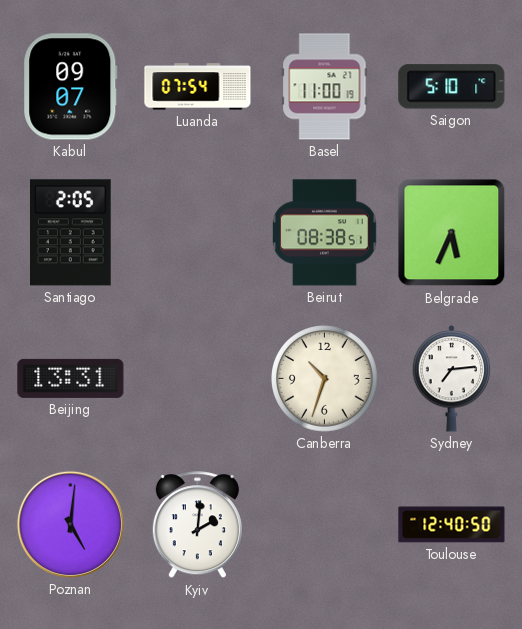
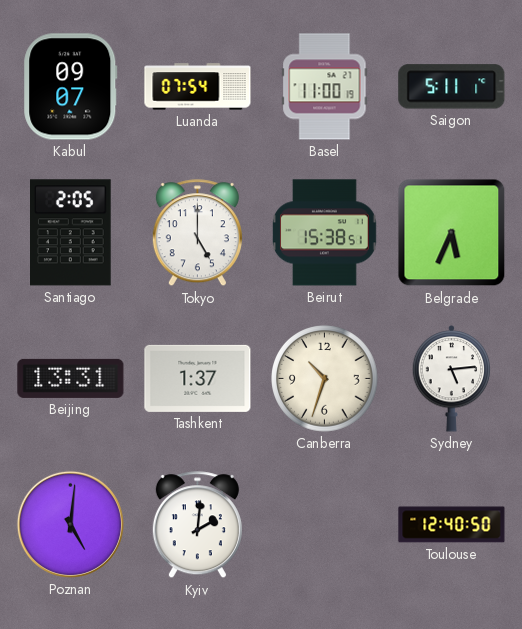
Saigon: 5:10 -> 5:11
Tokyo: none -> 5:00
Beirut: 08:38 -> 15:38
Tashkent: none -> 1:37
Sydney: 7:14 -> 5:14
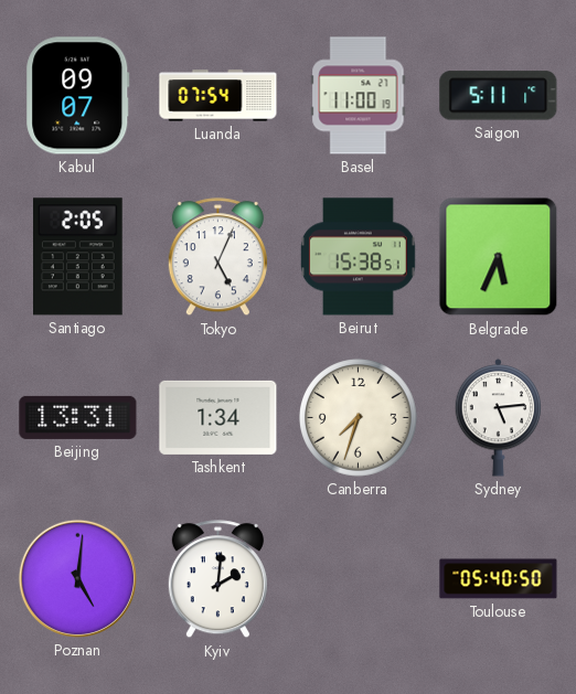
Tokyo: 5:00 -> 5:04
Tashkent: 1:37 -> 1:34
Canberra: 10:33 -> 7:33
Toulouse: 12:40 -> 05:40
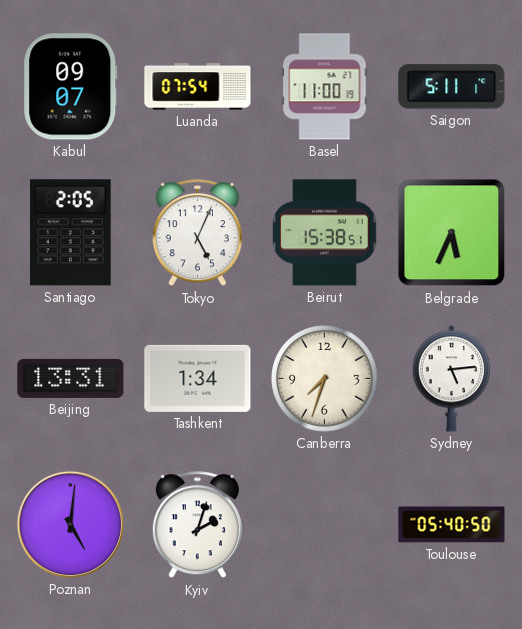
Kyiv: 2:01 -> 2:03
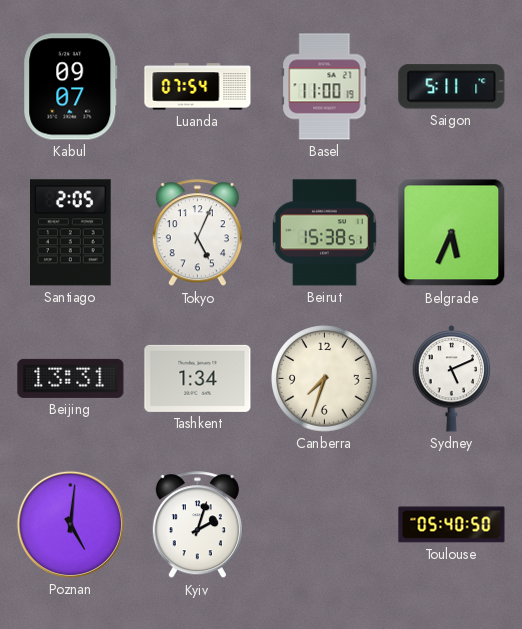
Sydney: 5:14 -> 5:11
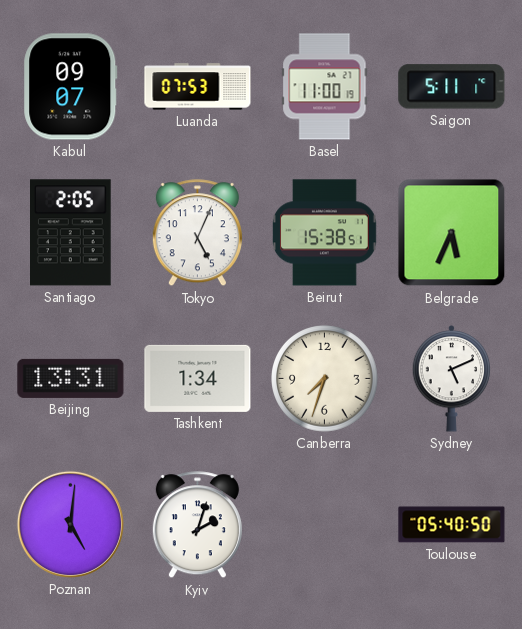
Luanda: 07:54 -> 07:53
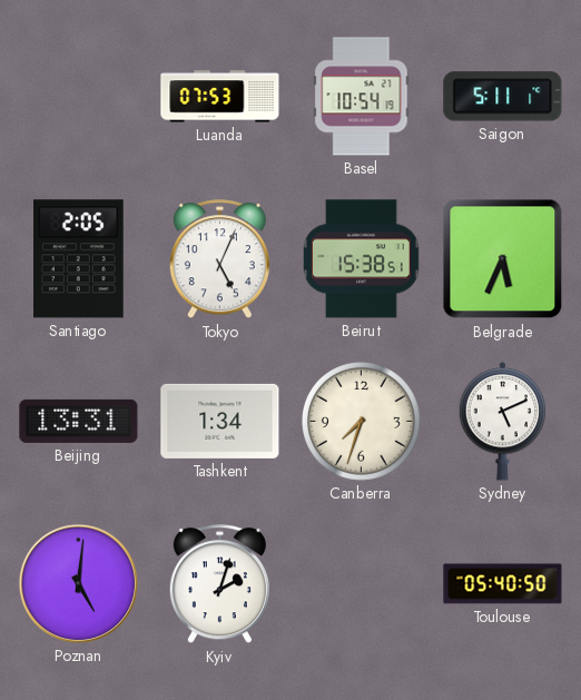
Kabul: 09:07 -> none
Basel: 11:00 -> 10:54
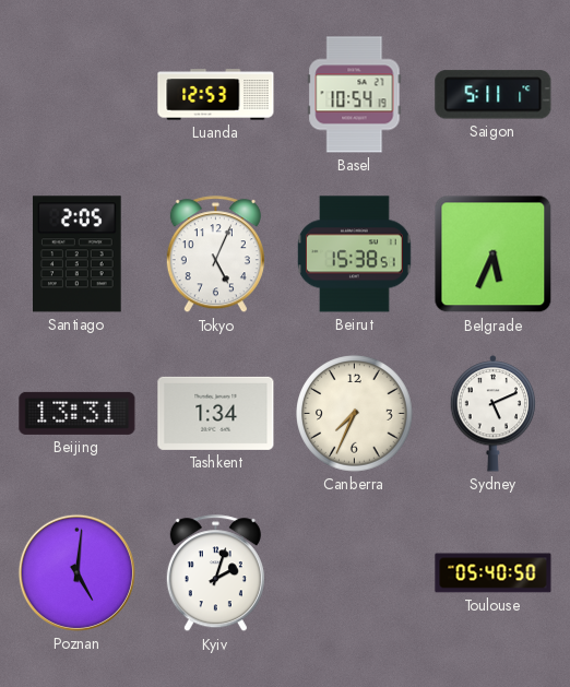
Luanda: 07:53 -> 12:53
Canberra: 7:33 -> 7:34
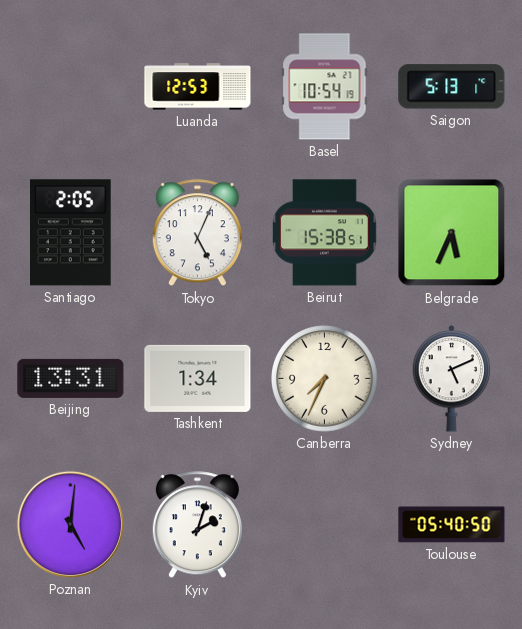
Saigon: 5:11 -> 5:13
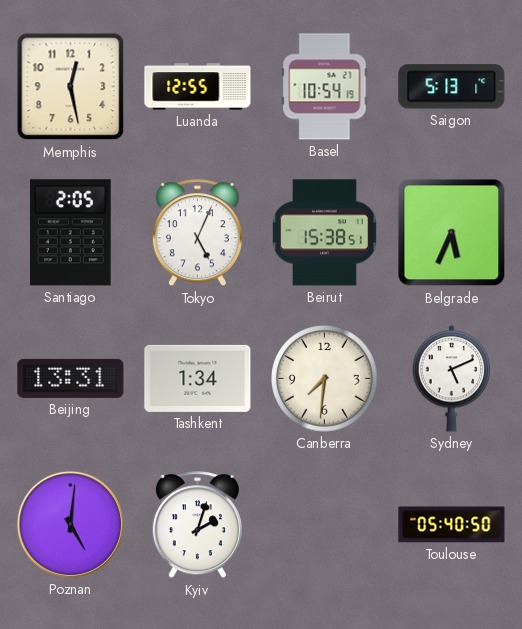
Memphis: none -> 12:28
Luanda: 12:53 -> 12:55
Canberra: 7:34 -> 7:31
